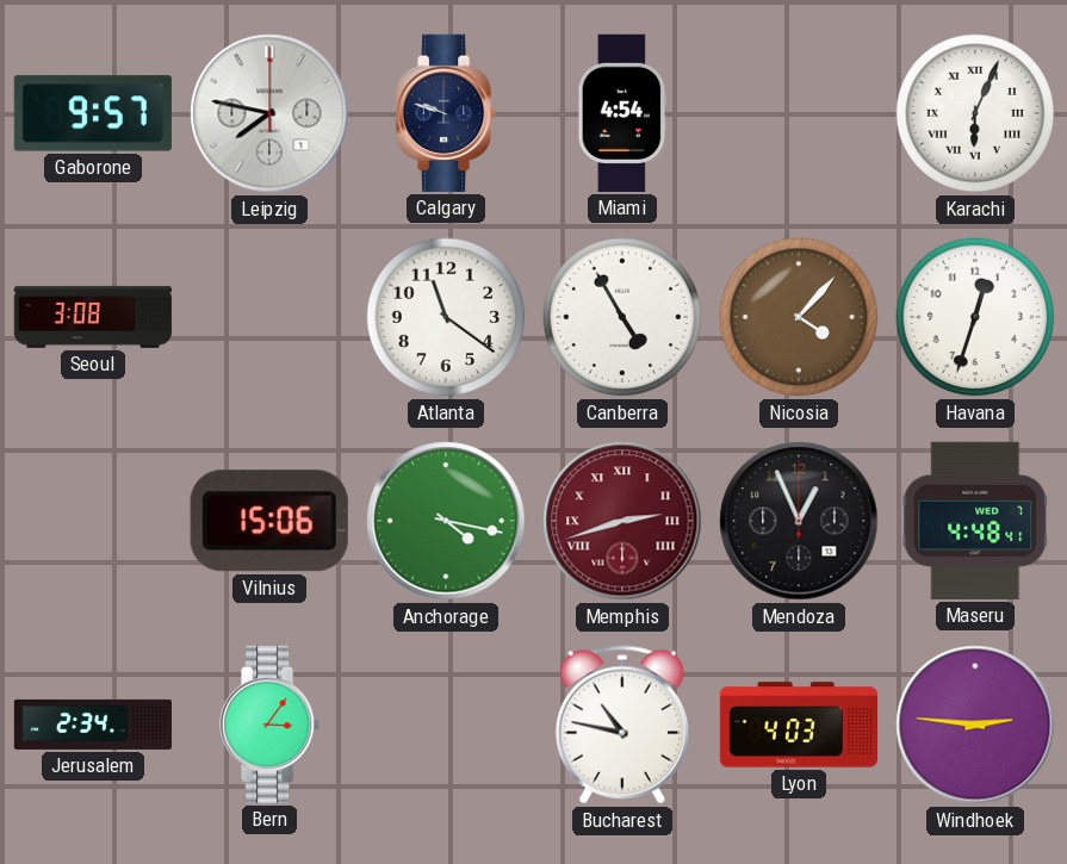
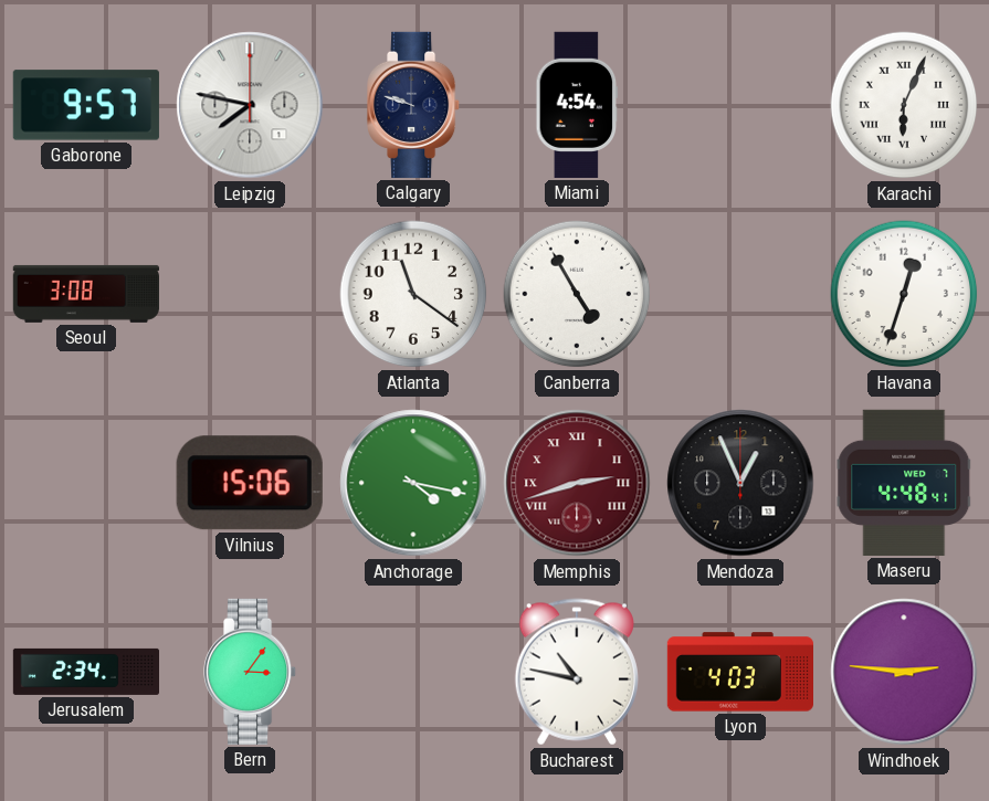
Nicosia: 4:07 -> none
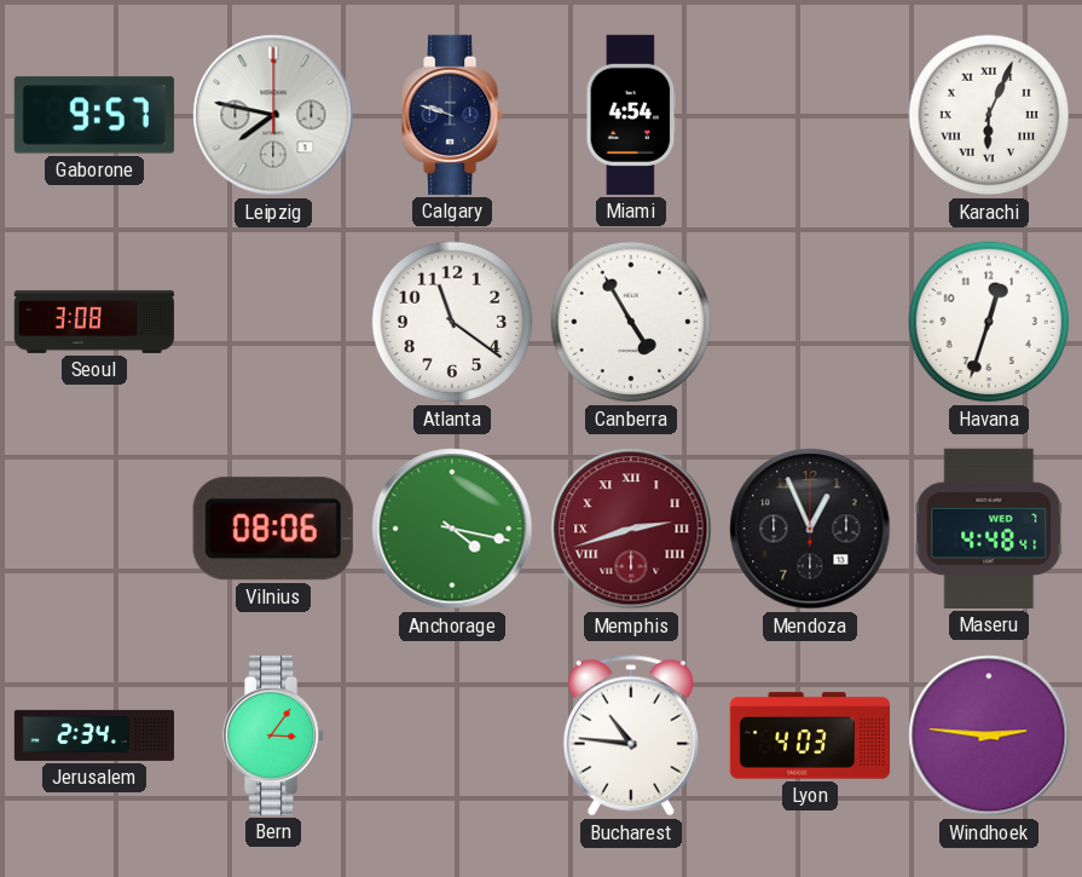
Vilnius: 15:06 -> 08:06
Bucharest: 10:47 -> 10:46
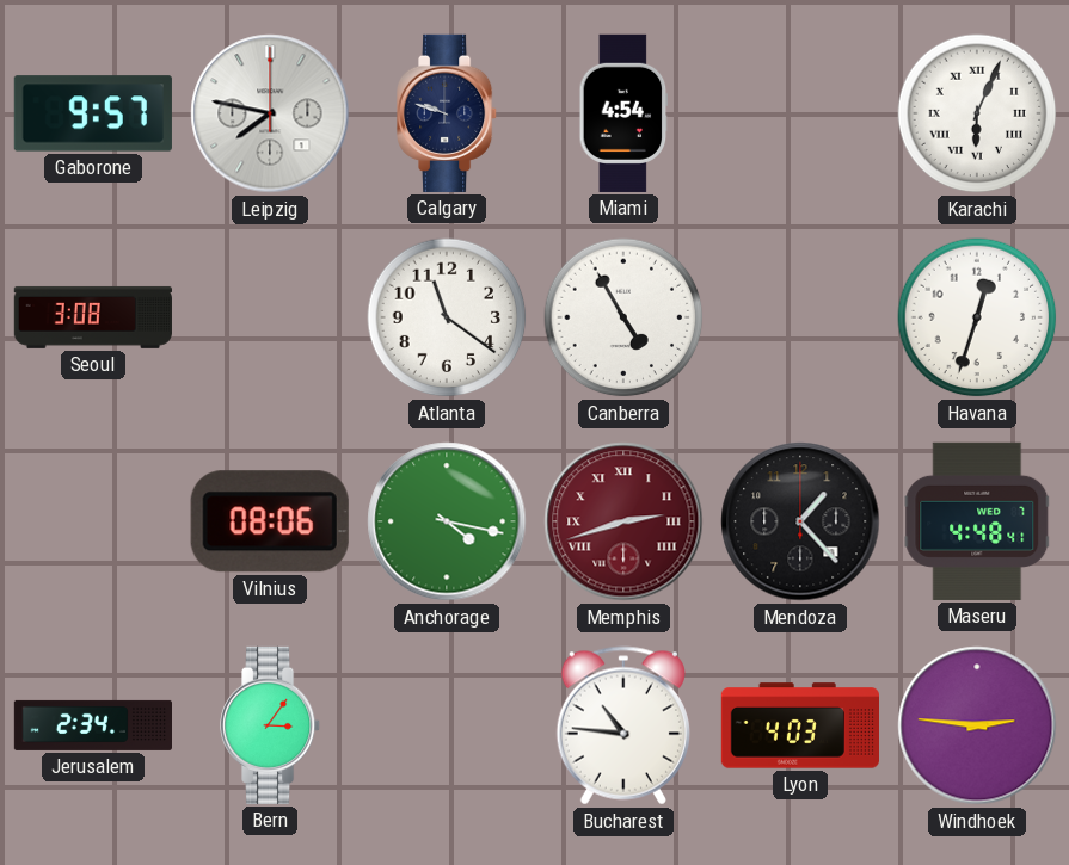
Mendoza: 12:56 -> 1:23
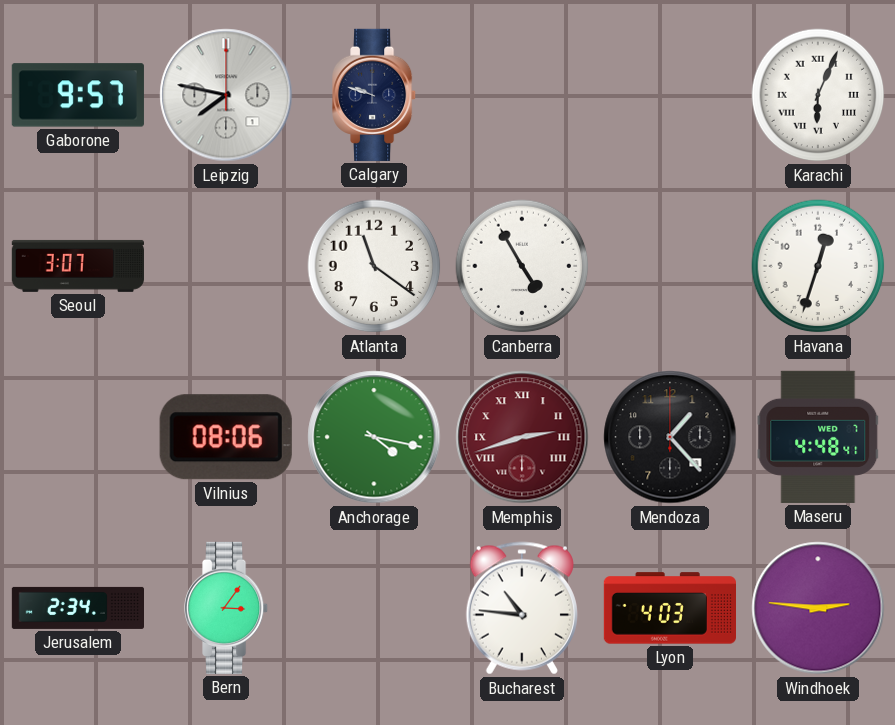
Miami: 4:54 -> none
Seoul: 3:08 -> 3:07
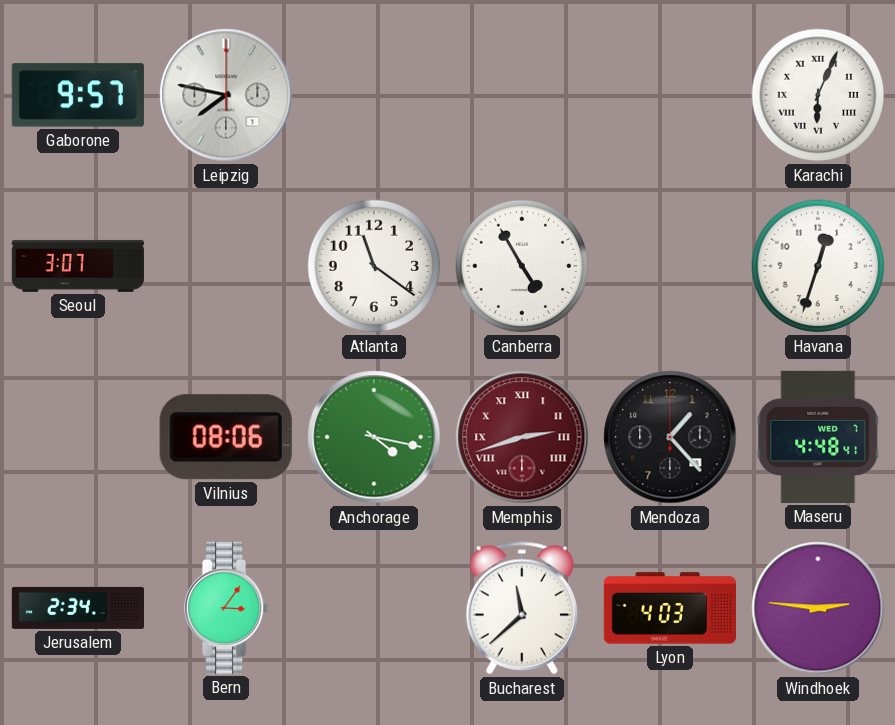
Calgary: 9:48 -> none
Bucharest: 10:46 -> 11:38
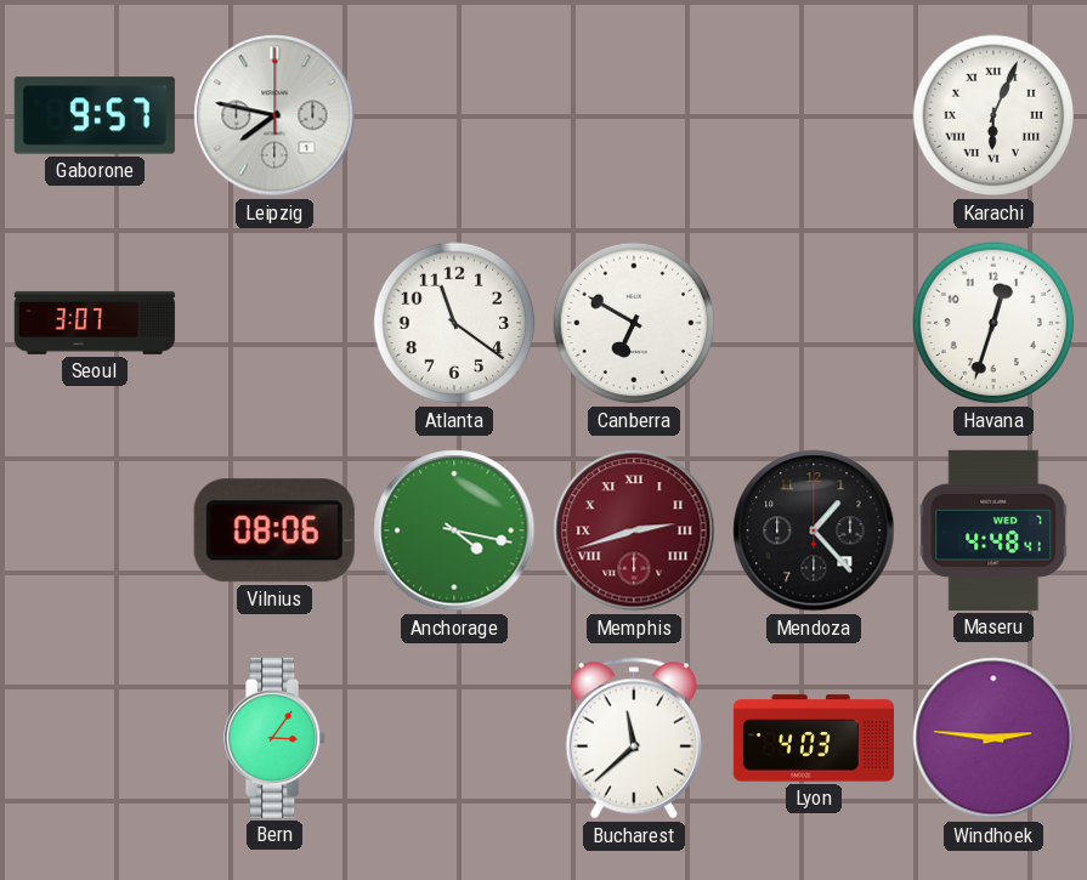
Canberra: 4:55 -> 6:50
Jerusalem: 2:34 -> none
